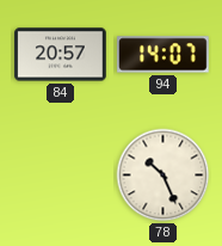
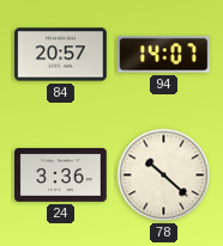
24: none -> 3:36
78: 10:26 -> 10:22
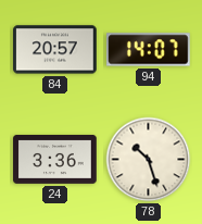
78: 10:22 -> 10:27
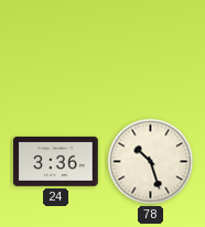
84: 20:57 -> none
94: 14:07 -> none
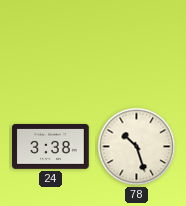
24: 3:36 -> 3:38
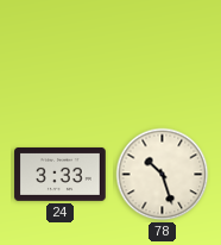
24: 3:38 -> 3:33
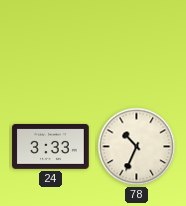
78: 10:27 -> 10:34
